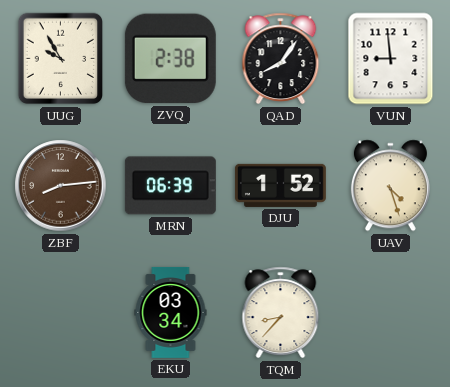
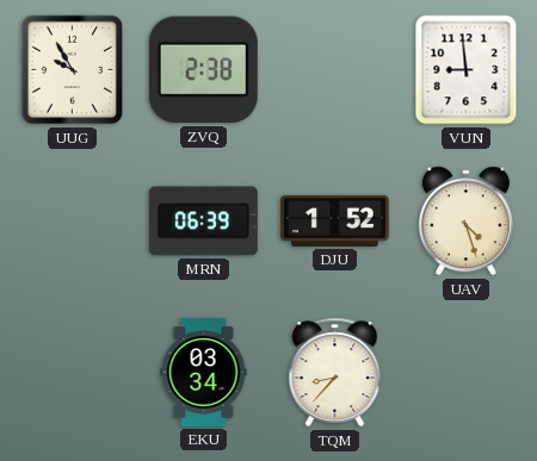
QAD: 8:06 -> none
ZBF: 8:14 -> none
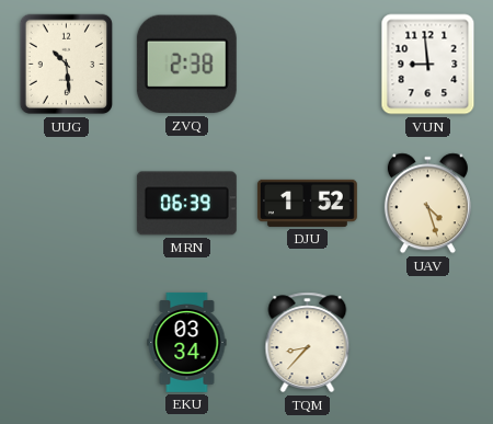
UUG: 9:55 -> 10:29
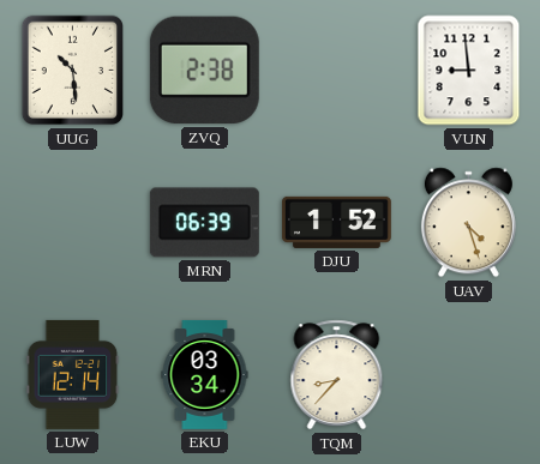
LUW: none -> 12:14
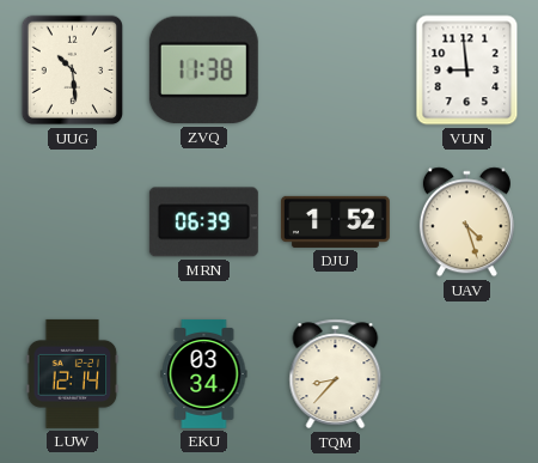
ZVQ: 2:38 -> 11:38
